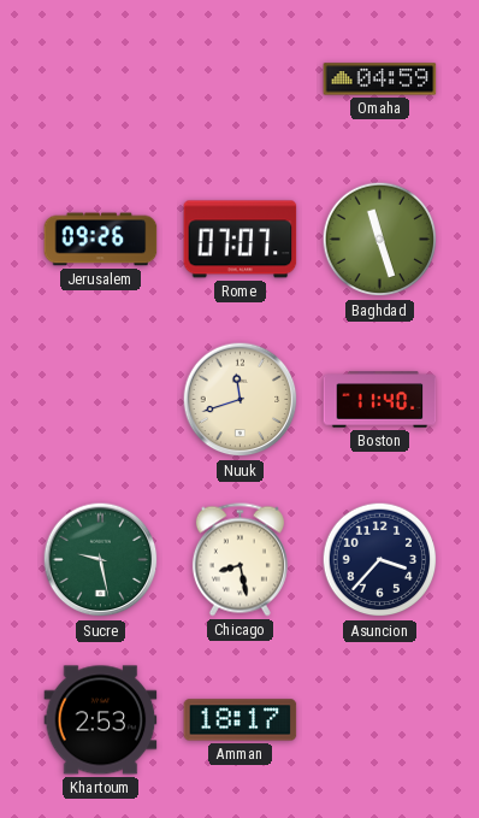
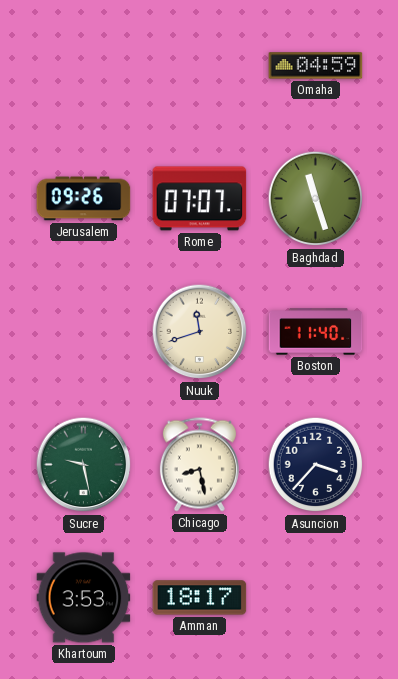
Khartoum: 2:53 -> 3:53
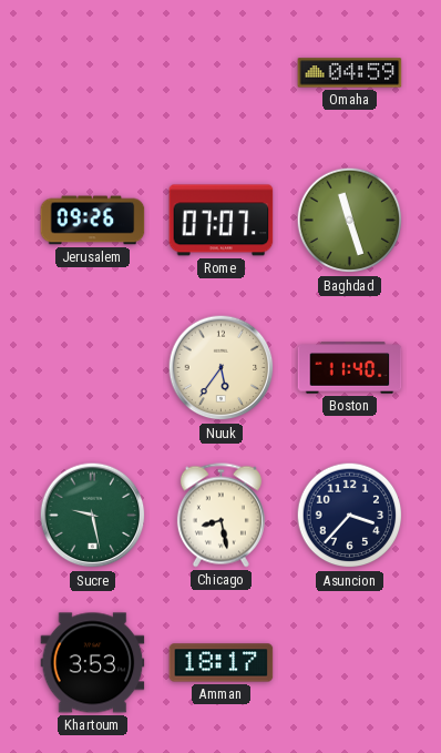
Nuuk: 11:42 -> 5:36
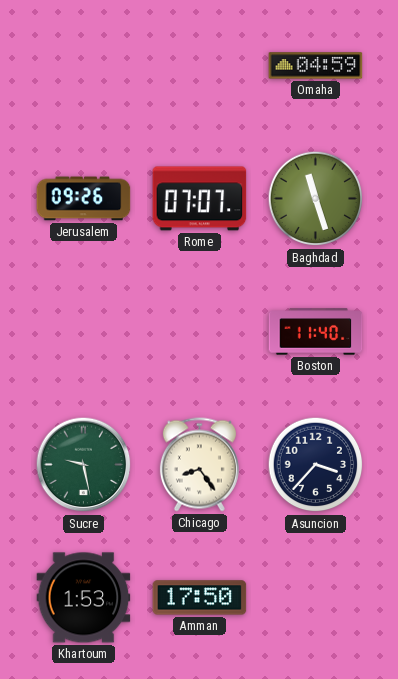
Nuuk: 5:36 -> none
Chicago: 8:28 -> 8:24
Khartoum: 3:53 -> 1:53
Amman: 18:17 -> 17:50
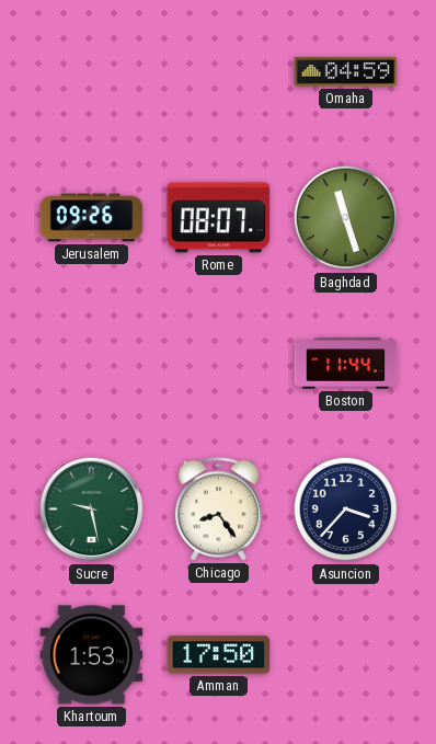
Rome: 07:07 -> 08:07
Boston: 11:40 -> 11:44
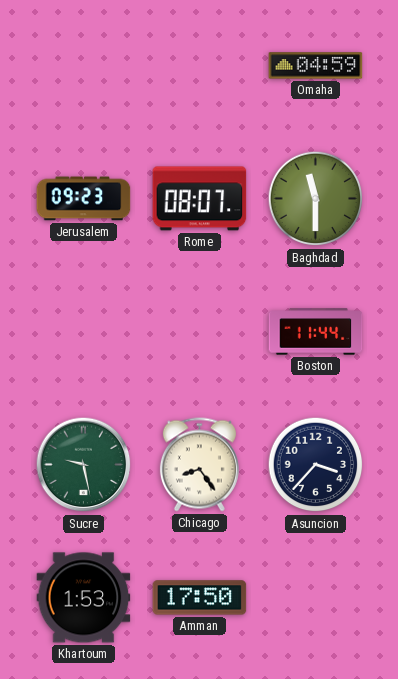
Jerusalem: 09:26 -> 09:23
Baghdad: 11:27 -> 11:30
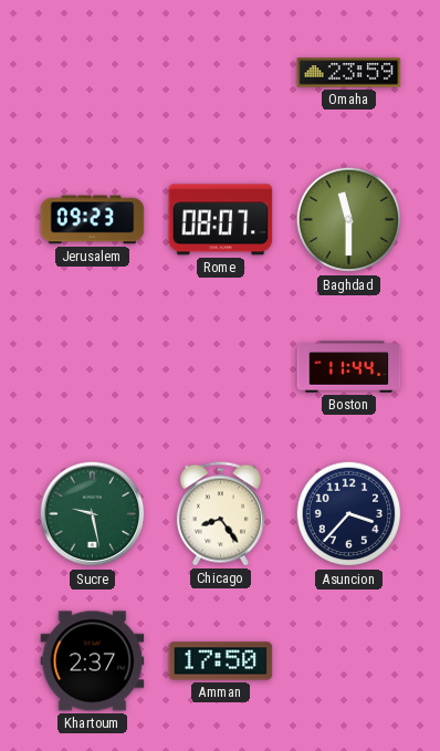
Omaha: 04:59 -> 23:59
Khartoum: 1:53 -> 2:37
